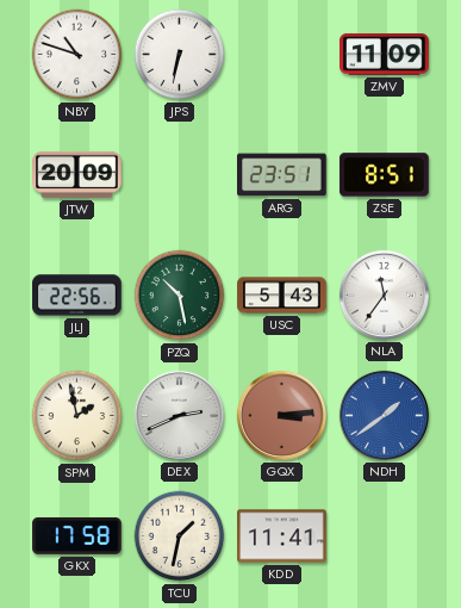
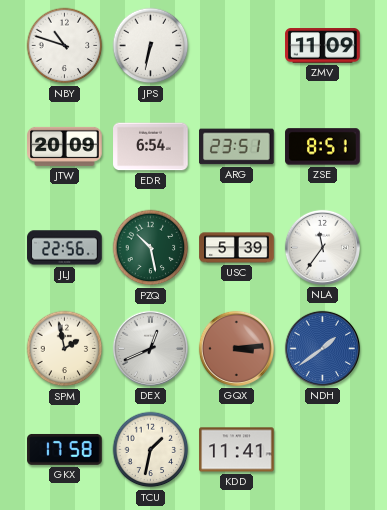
EDR: none -> 6:54
USC: 5:43 -> 5:39
DEX: 2:41 -> 12:41
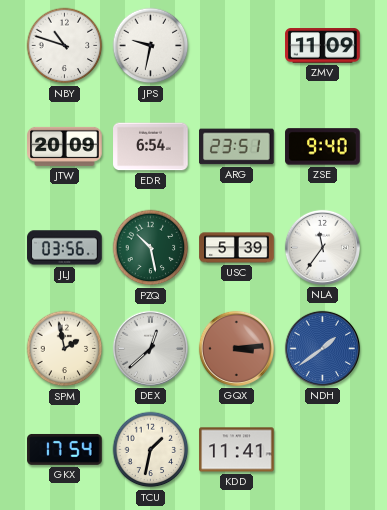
JPS: 6:32 -> 9:32
ZSE: 8:51 -> 9:40
JLJ: 22:56 -> 03:56
DEX: 12:41 -> 12:38
GKX: 17:58 -> 17:54
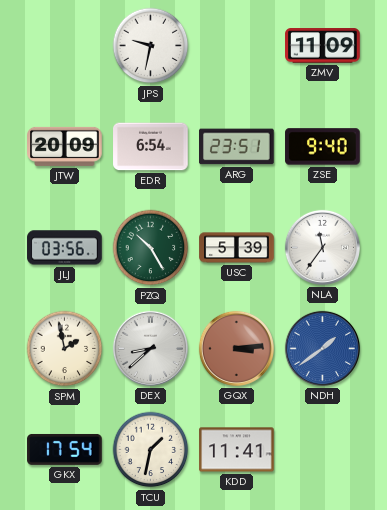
NBY: 10:48 -> none
PZQ: 10:28 -> 10:25
DEX: 12:38 -> 8:38
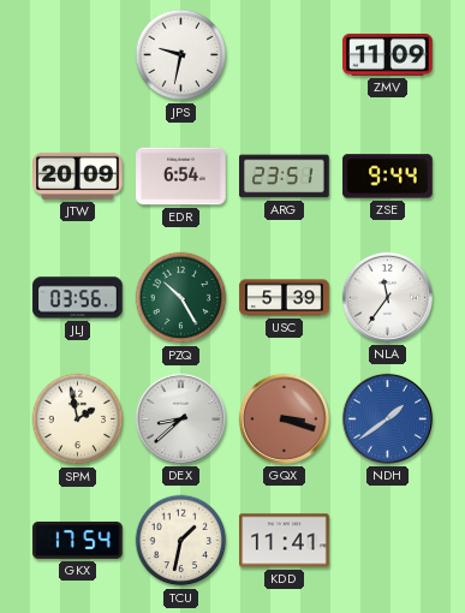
ZSE: 9:40 -> 9:44
GQX: 3:14 -> 3:18
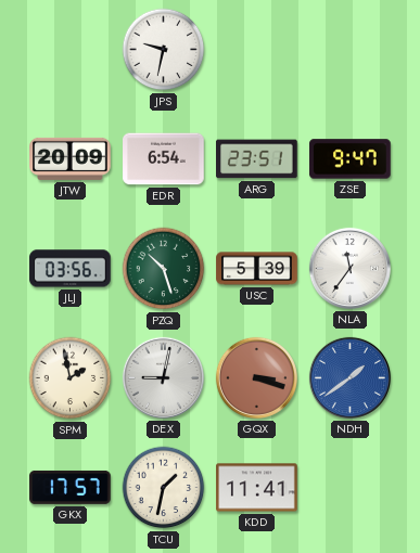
ZMV: 11:09 -> none
ZSE: 9:44 -> 9:47
PZQ: 10:25 -> 10:27
DEX: 8:38 -> 9:02
GKX: 17:54 -> 17:57
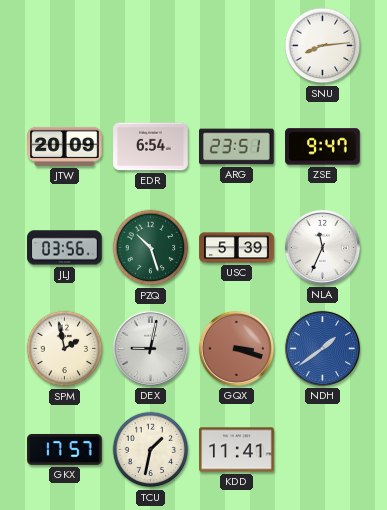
JPS: 9:32 -> none
SNU: none -> 8:14
NLA: 11:36 -> 11:34
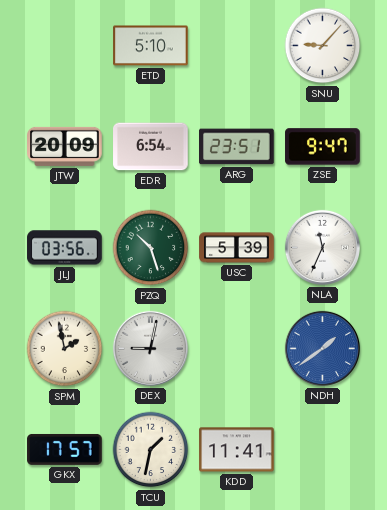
ETD: none -> 5:10
SNU: 8:14 -> 9:07
GQX: 3:18 -> none
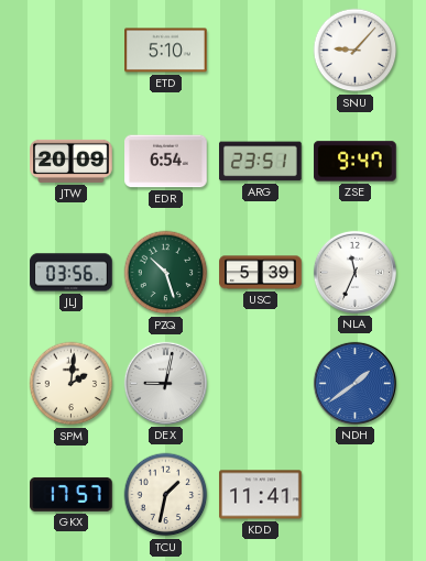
SPM: 1:58 -> 2:01
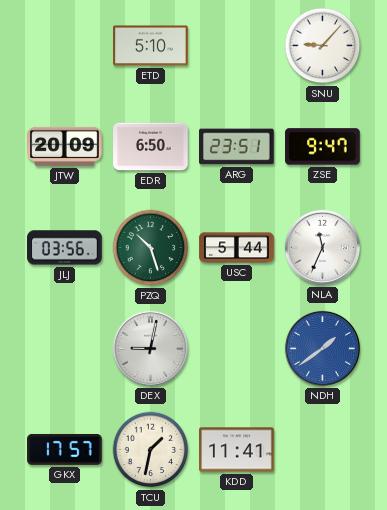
EDR: 6:54 -> 6:50
USC: 5:39 -> 5:44
SPM: 2:01 -> none
